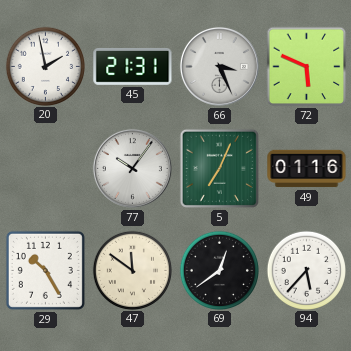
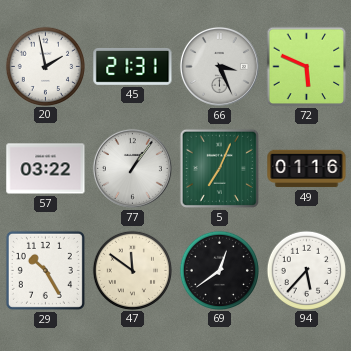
57: none -> 03:22
77: 10:06 -> 1:06
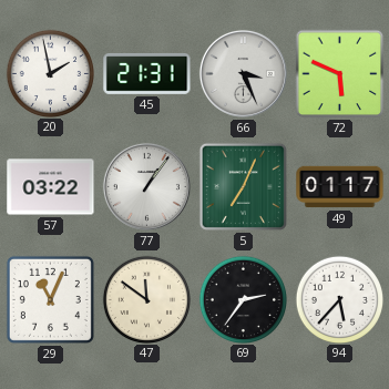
49: 01:16 -> 01:17
29: 10:25 -> 11:04
69: 12:39 -> 2:36
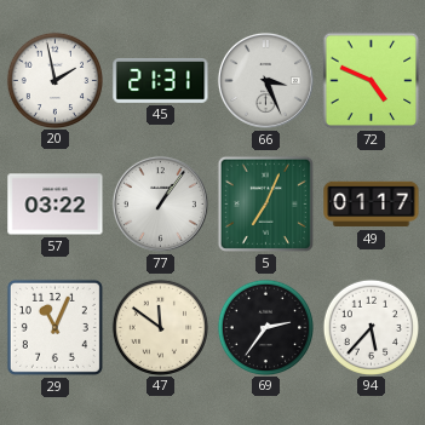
72: 5:49 -> 4:49
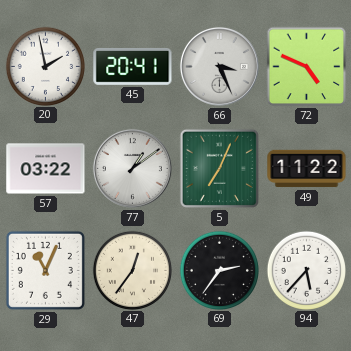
45: 21:31 -> 20:41
77: 1:06 -> 1:09
49: 01:17 -> 11:22
47: 11:51 -> 12:36
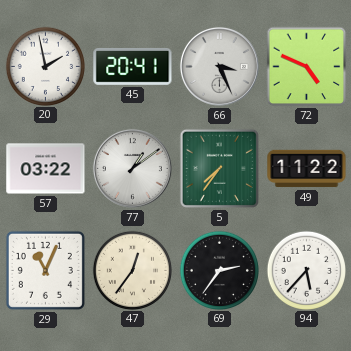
5: 7:04 -> 7:36
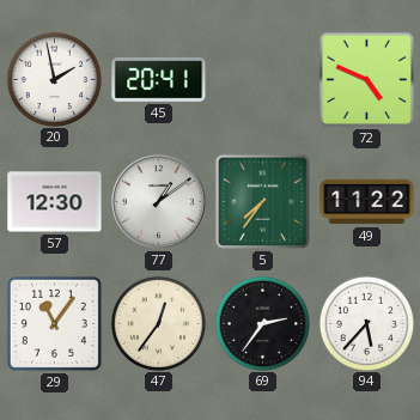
66: 3:26 -> none
57: 03:22 -> 12:30
29: 11:04 -> 11:06
